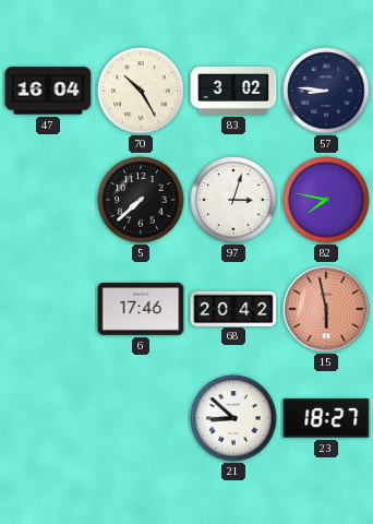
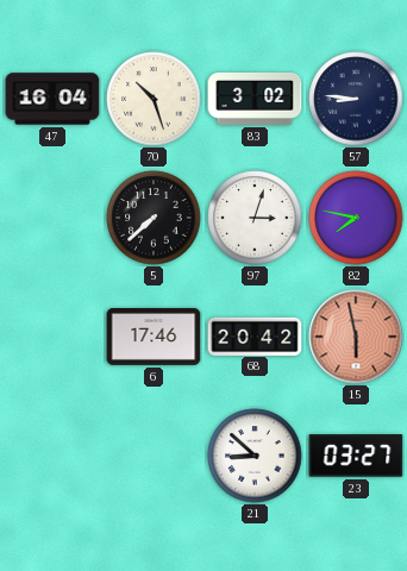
70: 10:25 -> 10:27
23: 18:27 -> 03:27
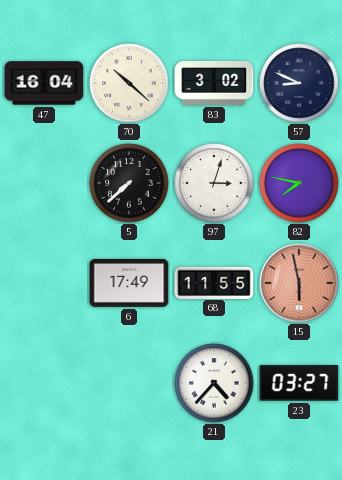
70: 10:27 -> 10:22
57: 8:46 -> 8:49
6: 17:46 -> 17:49
68: 20:42 -> 11:55
21: 8:52 -> 4:37
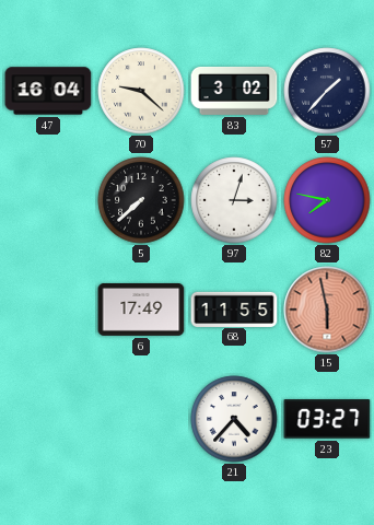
70: 10:22 -> 9:22
57: 8:49 -> 1:37
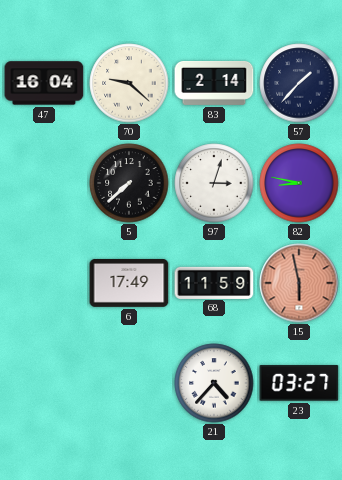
83: 3:02 -> 2:14
82: 7:47 -> 8:47
68: 11:55 -> 11:59
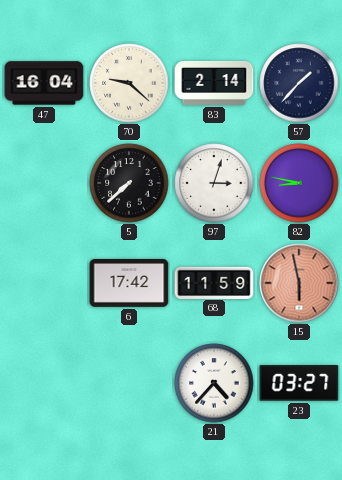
6: 17:49 -> 17:42
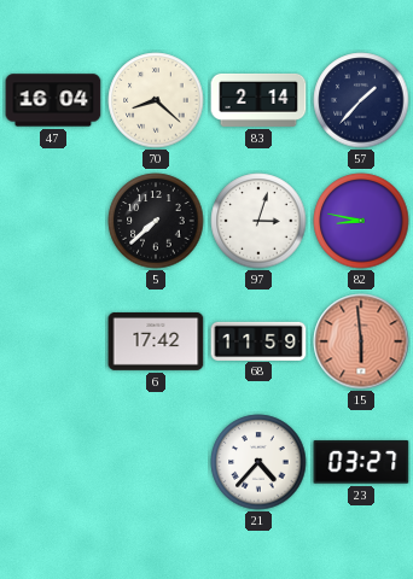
70: 9:22 -> 8:22
15: 5:58 -> 5:59
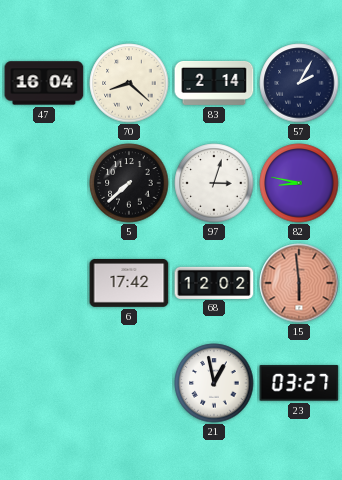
57: 1:37 -> 2:05
68: 11:59 -> 12:02
21: 4:37 -> 12:58
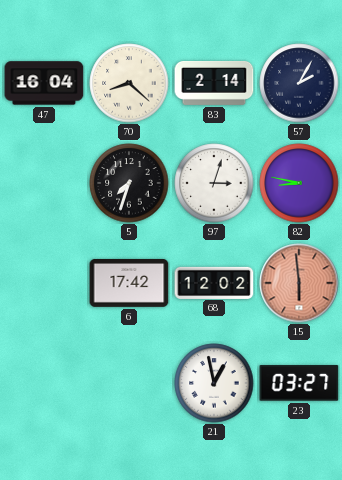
5: 7:38 -> 7:33
